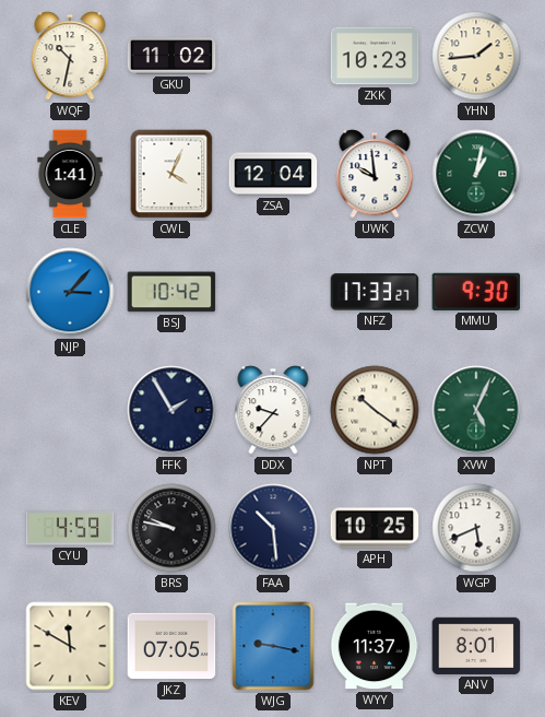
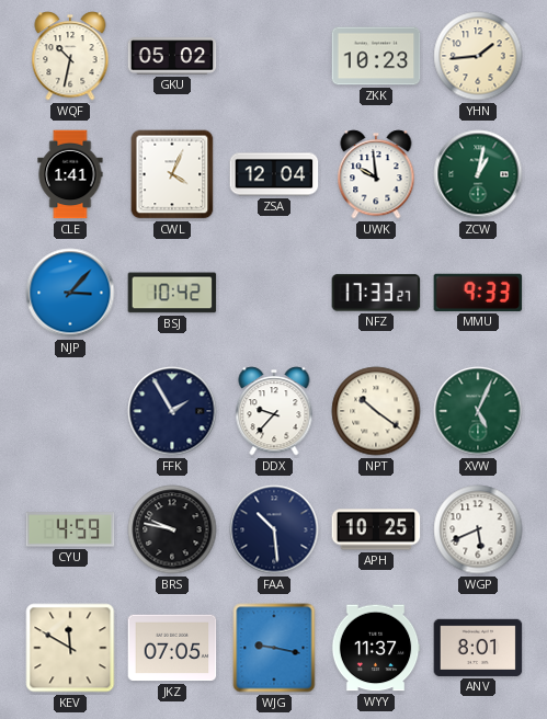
GKU: 11:02 -> 05:02
MMU: 9:30 -> 9:33
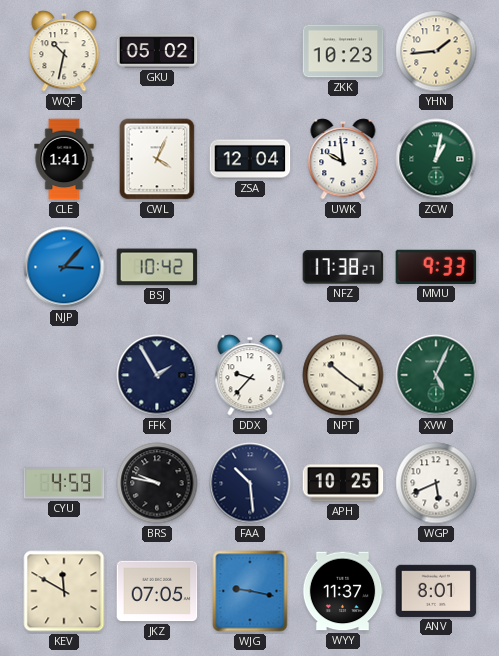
NFZ: 17:33 -> 17:38
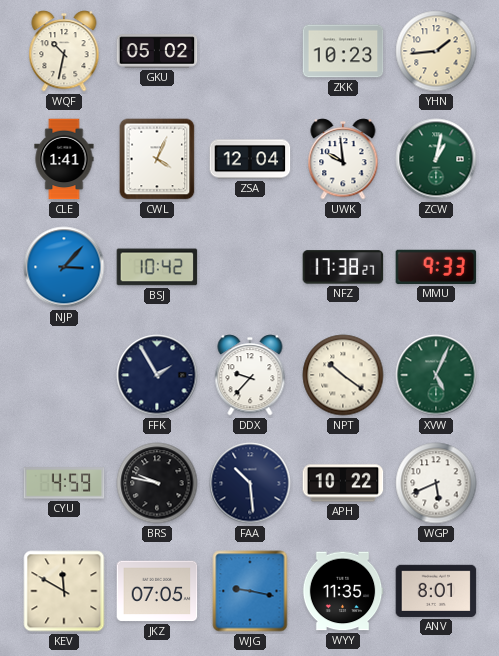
APH: 10:25 -> 10:22
WYY: 11:37 -> 11:35
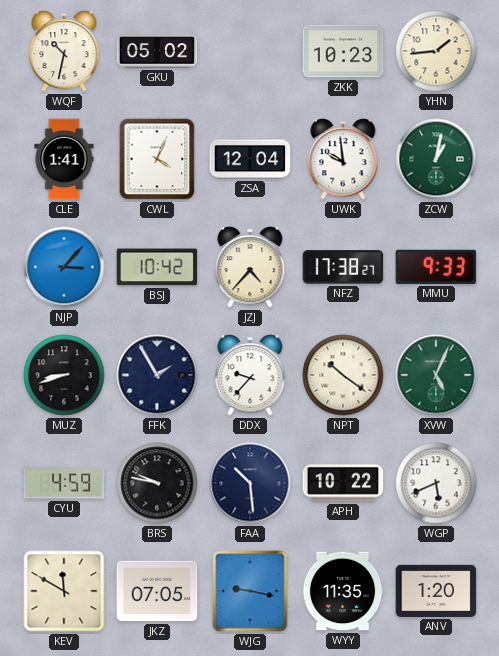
JZJ: none -> 4:37
MUZ: none -> 8:42
ANV: 8:01 -> 1:20
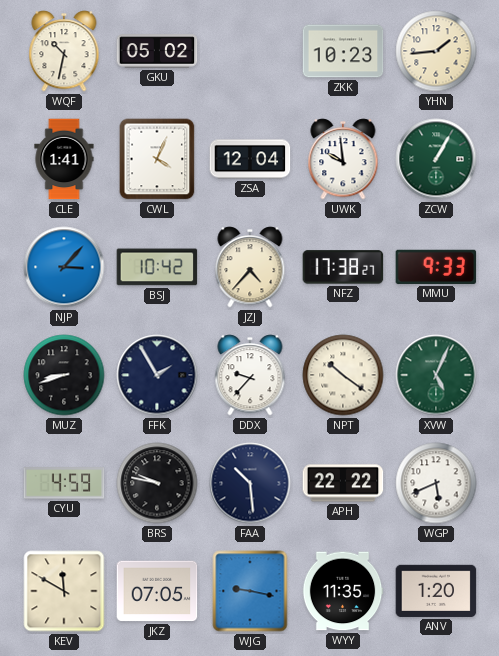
ZCW: 1:02 -> 1:05
APH: 10:22 -> 22:22
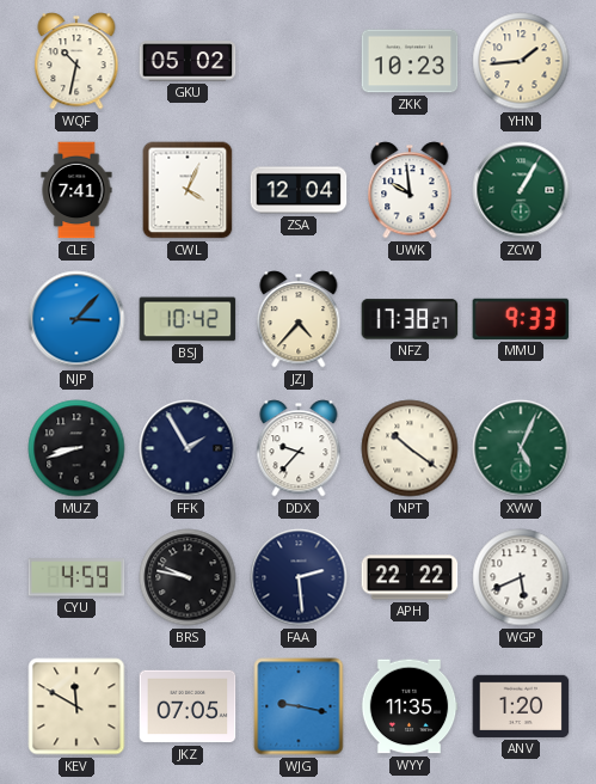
CLE: 1:41 -> 7:41
FAA: 10:29 -> 2:29
